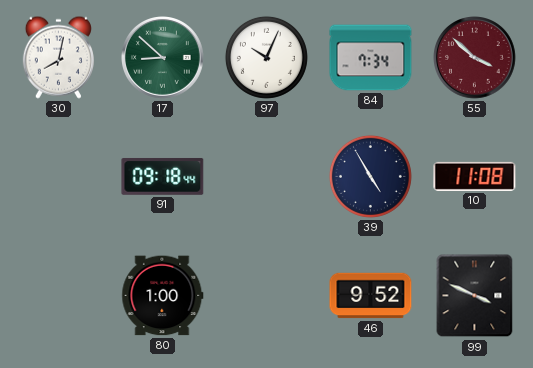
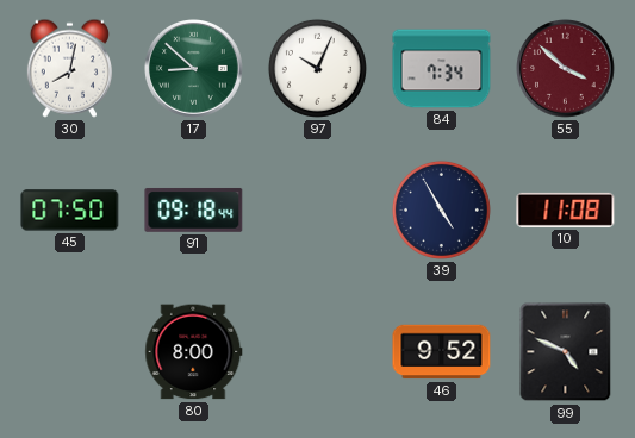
45: none -> 07:50
80: 1:00 -> 8:00
99: 3:49 -> 4:49
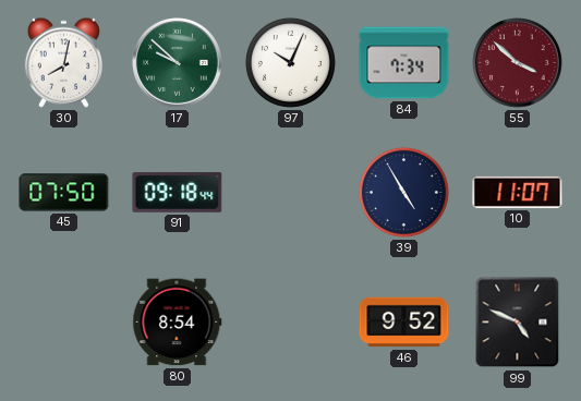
17: 8:52 -> 9:52
10: 11:08 -> 11:07
80: 8:00 -> 8:54
